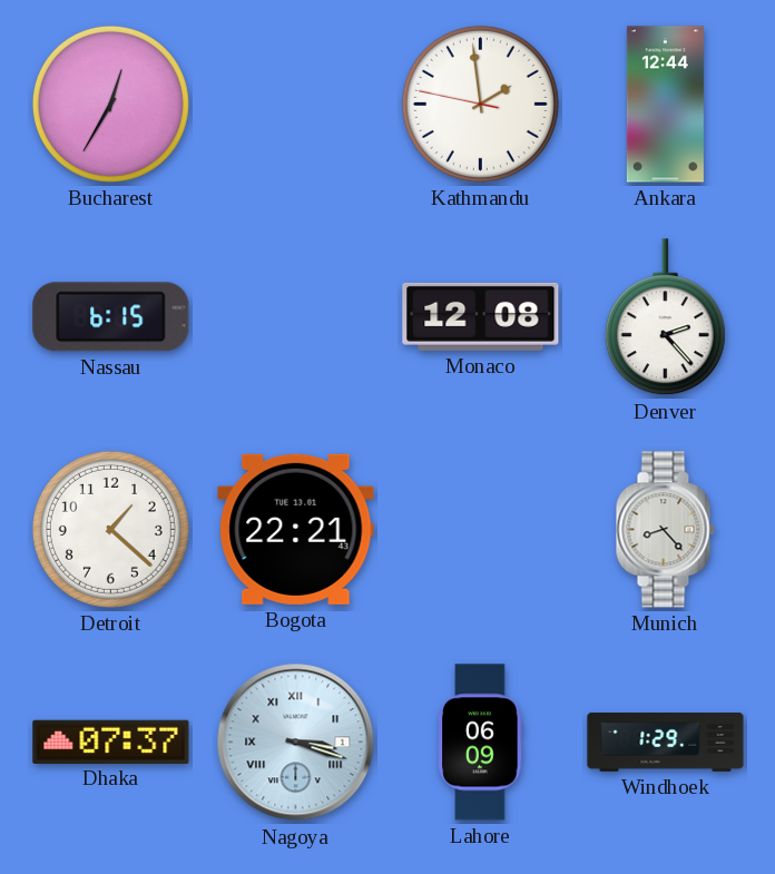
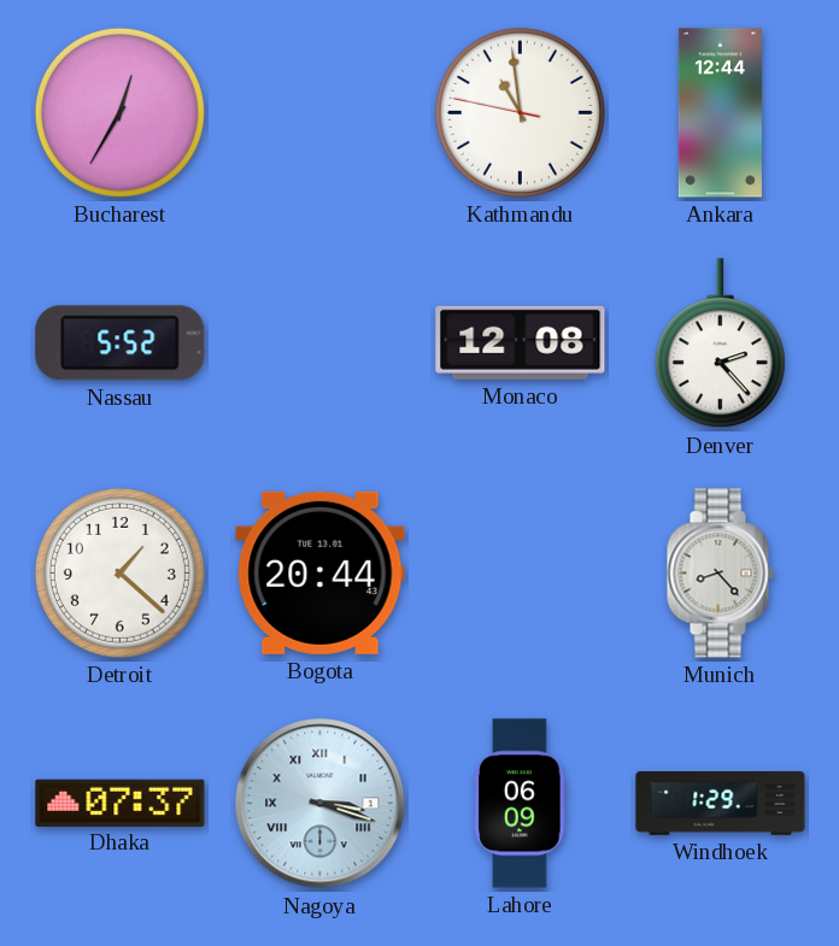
Kathmandu: 1:58 -> 10:58
Nassau: 6:15 -> 5:52
Bogota: 22:21 -> 20:44
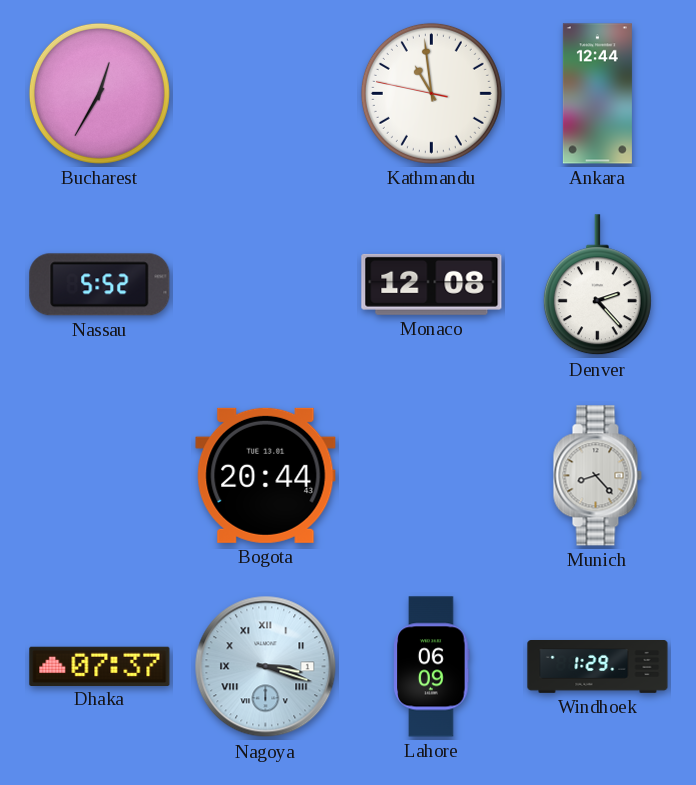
Detroit: 1:22 -> none
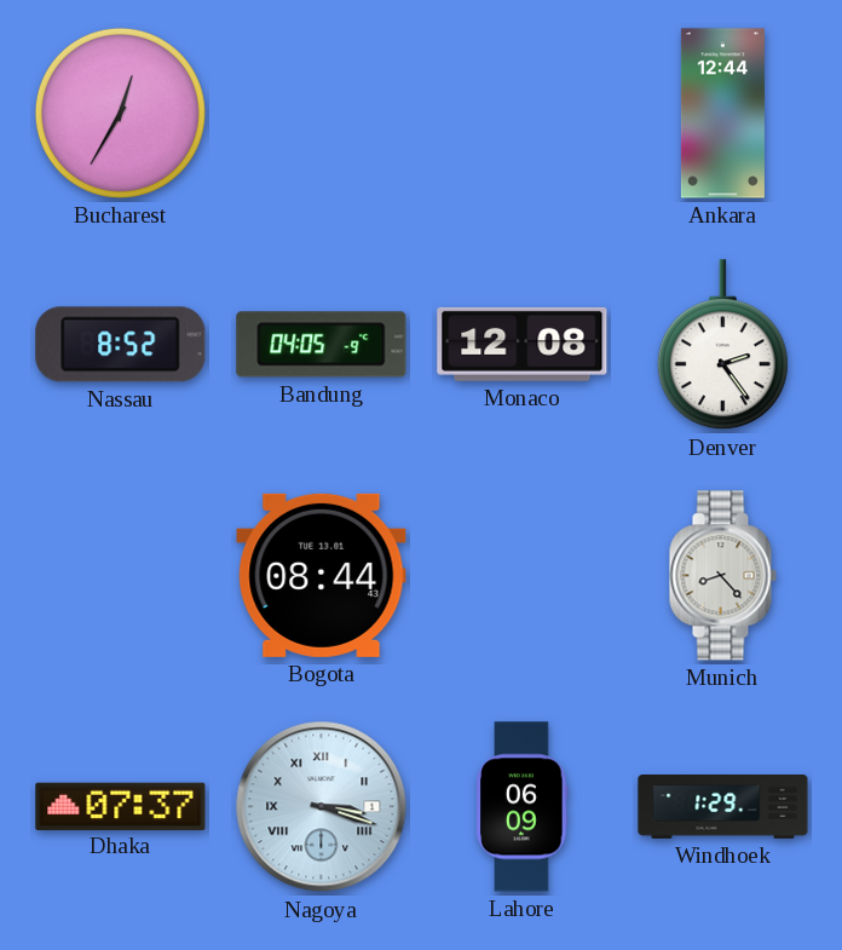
Kathmandu: 10:58 -> none
Nassau: 5:52 -> 8:52
Bandung: none -> 04:05
Denver: 2:23 -> 2:24
Bogota: 20:44 -> 08:44
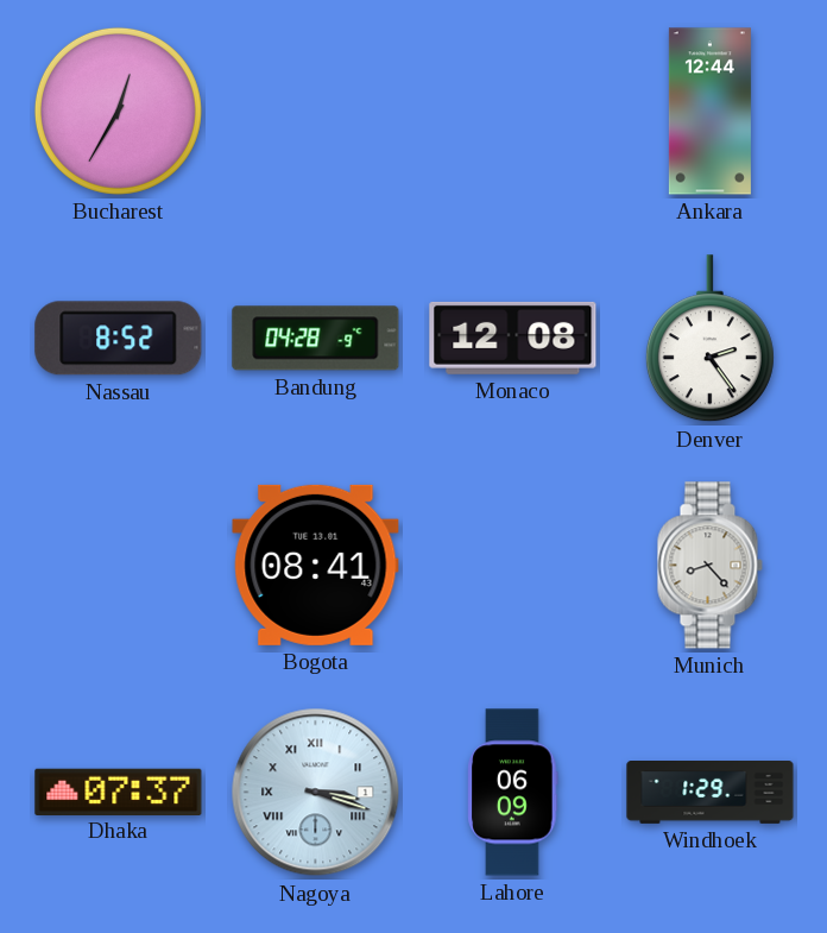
Bandung: 04:05 -> 04:28
Bogota: 08:44 -> 08:41
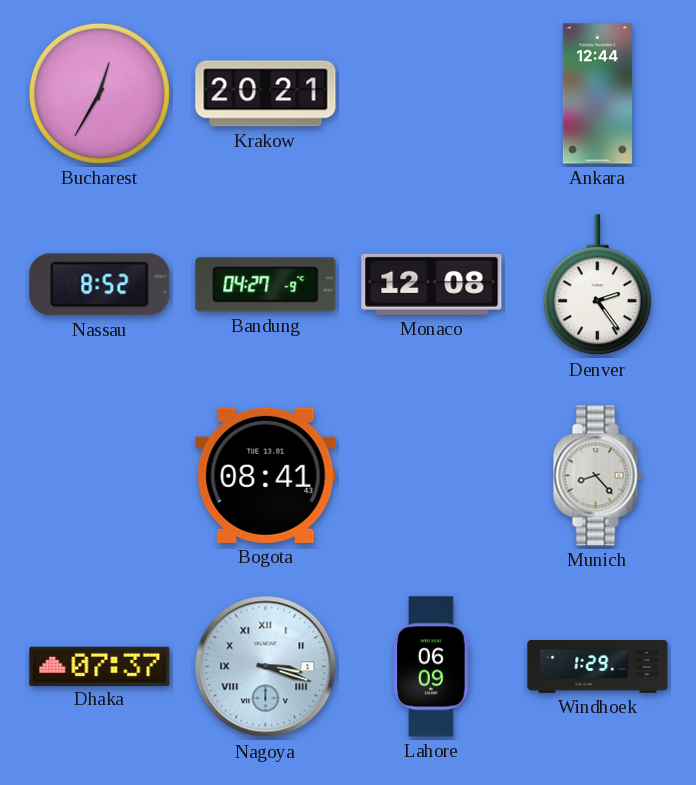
Krakow: none -> 20:21
Bandung: 04:28 -> 04:27
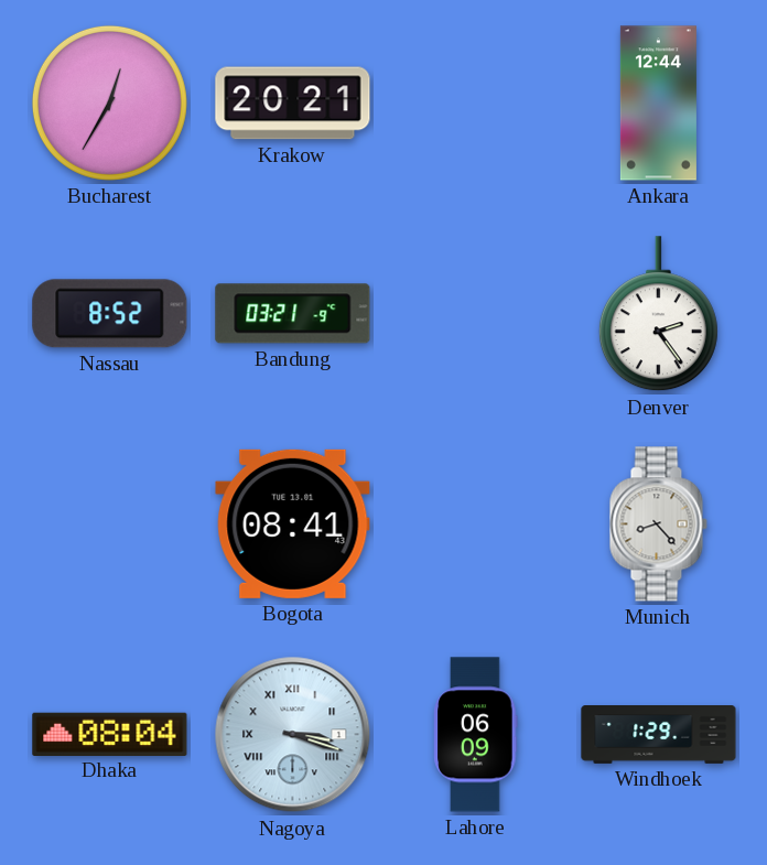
Bandung: 04:27 -> 03:21
Monaco: 12:08 -> none
Dhaka: 07:37 -> 08:04
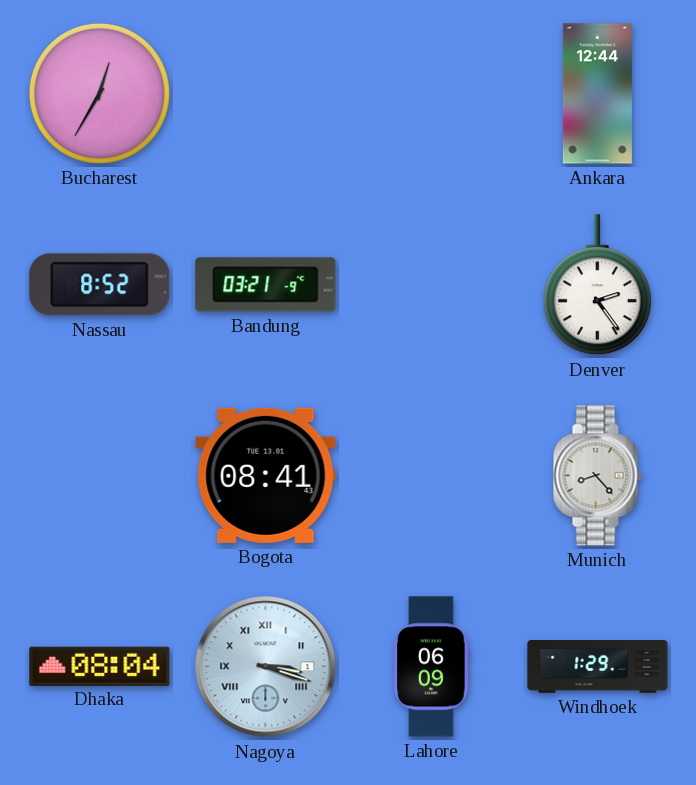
Krakow: 20:21 -> none
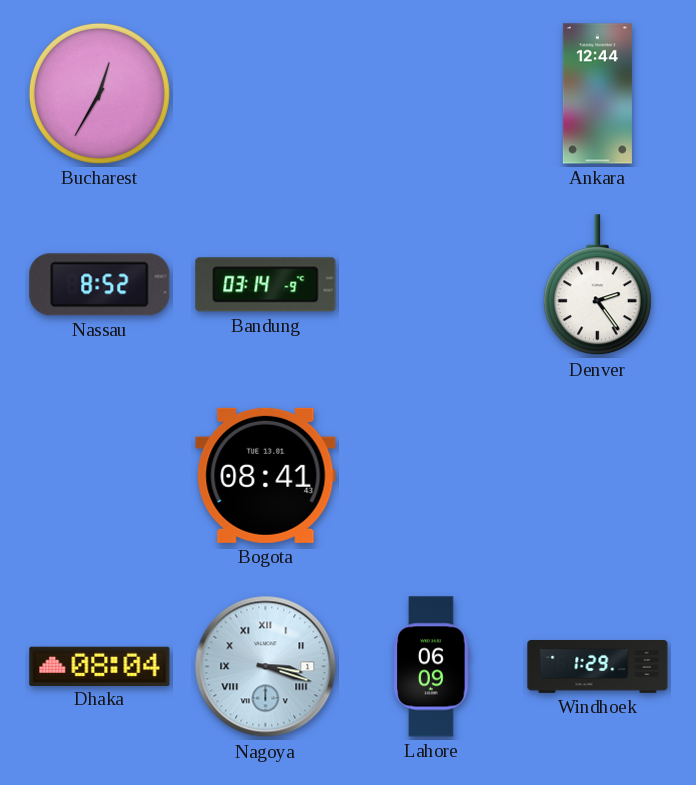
Bandung: 03:21 -> 03:14
Munich: 8:23 -> none
